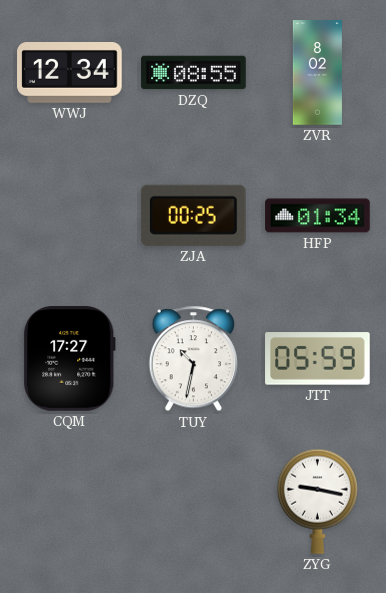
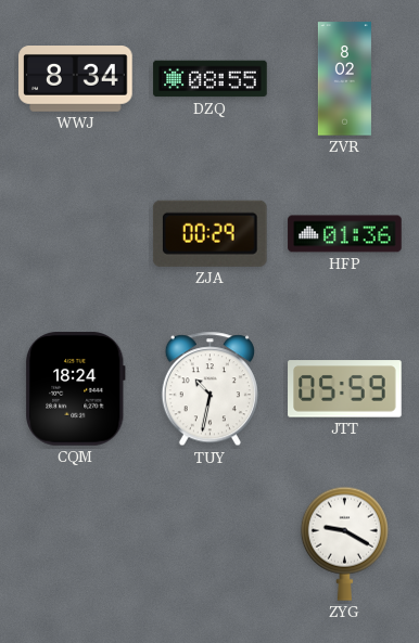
WWJ: 12:34 -> 8:34
ZJA: 00:25 -> 00:29
HFP: 01:34 -> 01:36
CQM: 17:27 -> 18:24
ZYG: 9:17 -> 9:20
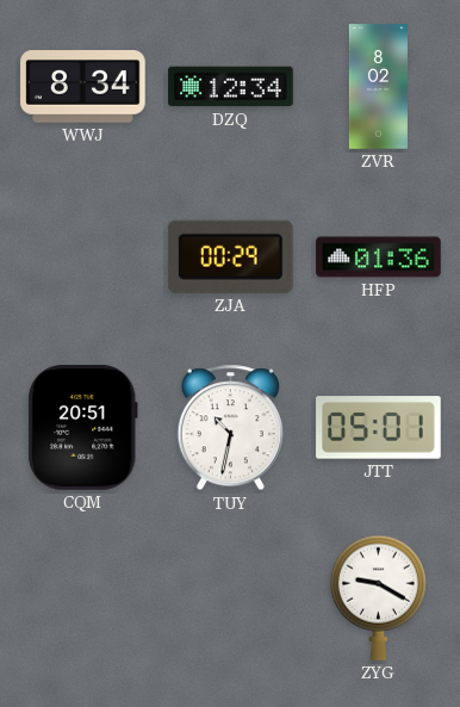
DZQ: 08:55 -> 12:34
CQM: 18:24 -> 20:51
JTT: 05:59 -> 05:01
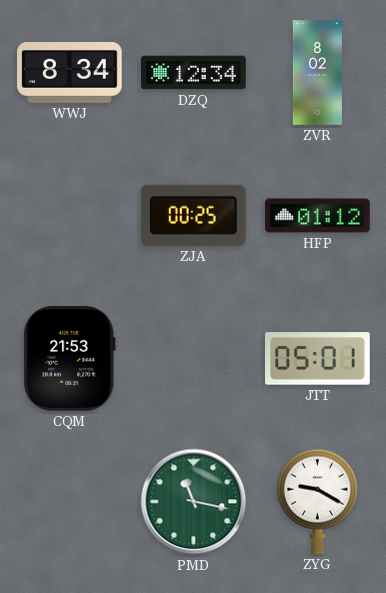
ZJA: 00:29 -> 00:25
HFP: 01:36 -> 01:12
CQM: 20:51 -> 21:53
TUY: 10:32 -> none
PMD: none -> 11:17
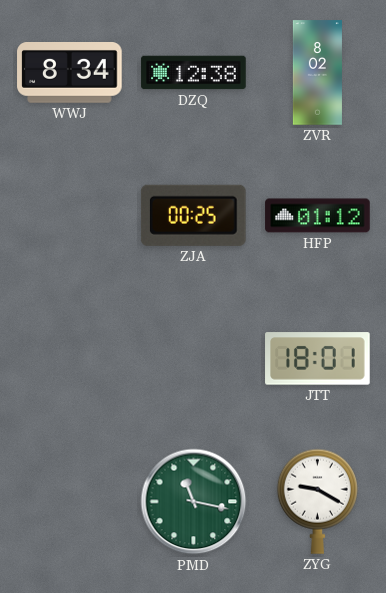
DZQ: 12:34 -> 12:38
CQM: 21:53 -> none
JTT: 05:01 -> 18:01
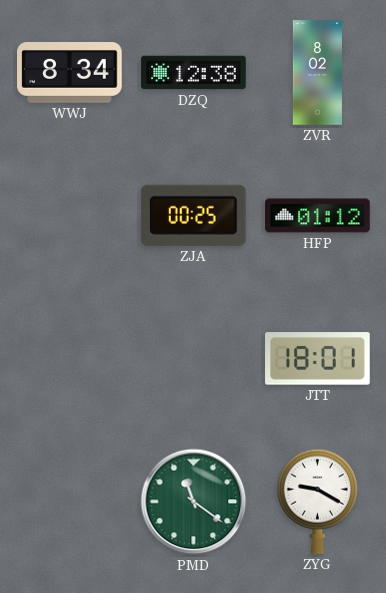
PMD: 11:17 -> 11:21
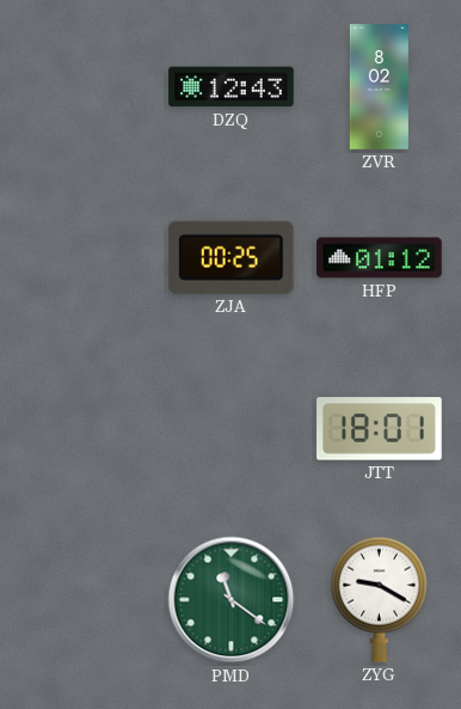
WWJ: 8:34 -> none
DZQ: 12:38 -> 12:43
